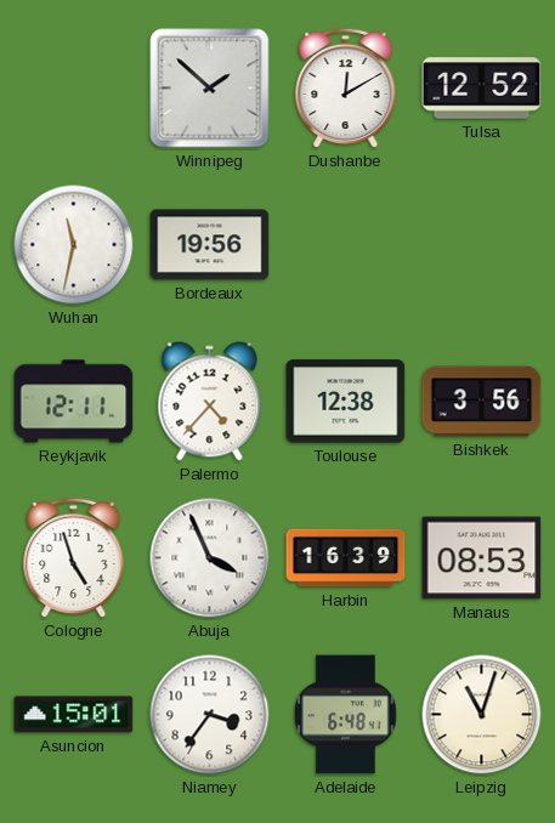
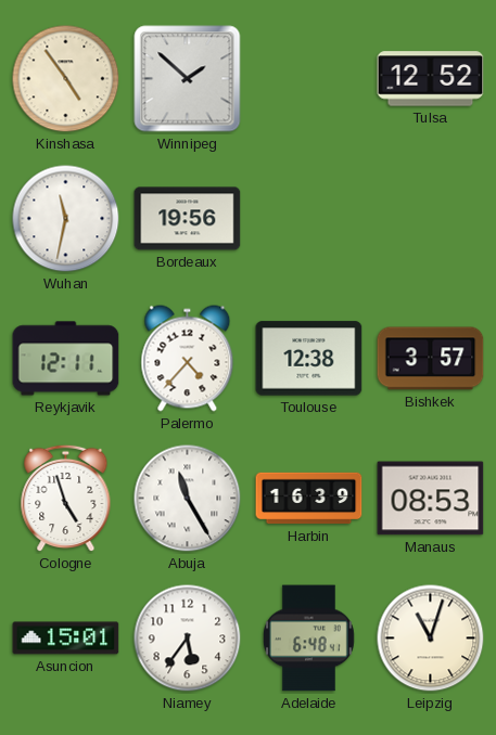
Kinshasa: none -> 4:54
Dushanbe: 12:10 -> none
Bishkek: 3:56 -> 3:57
Abuja: 3:56 -> 11:25
Niamey: 3:36 -> 5:36
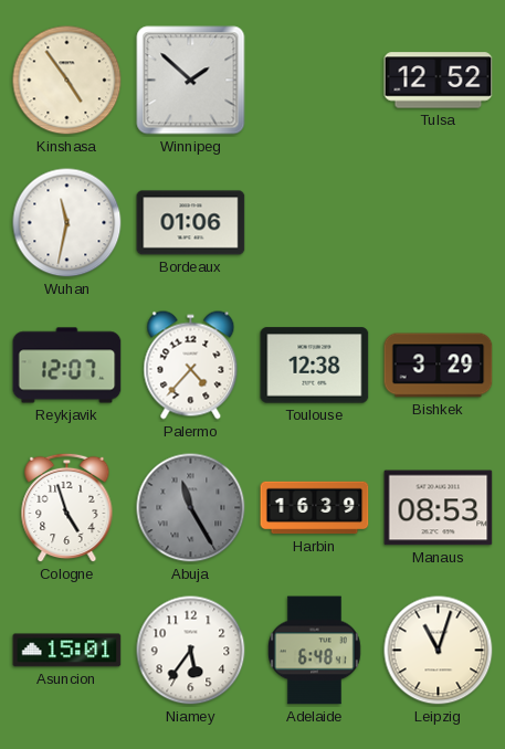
Bordeaux: 19:56 -> 01:06
Reykjavik: 12:11 -> 12:07
Bishkek: 3:57 -> 3:29
Abuja dial: white -> grey
